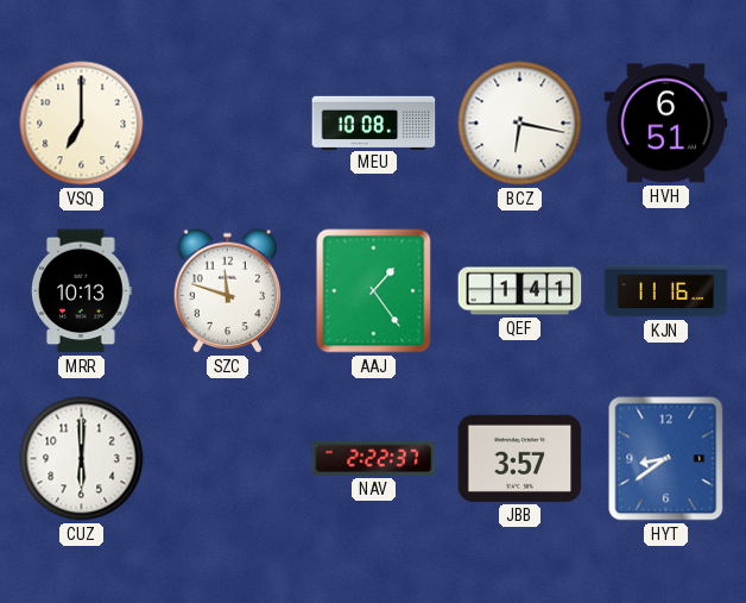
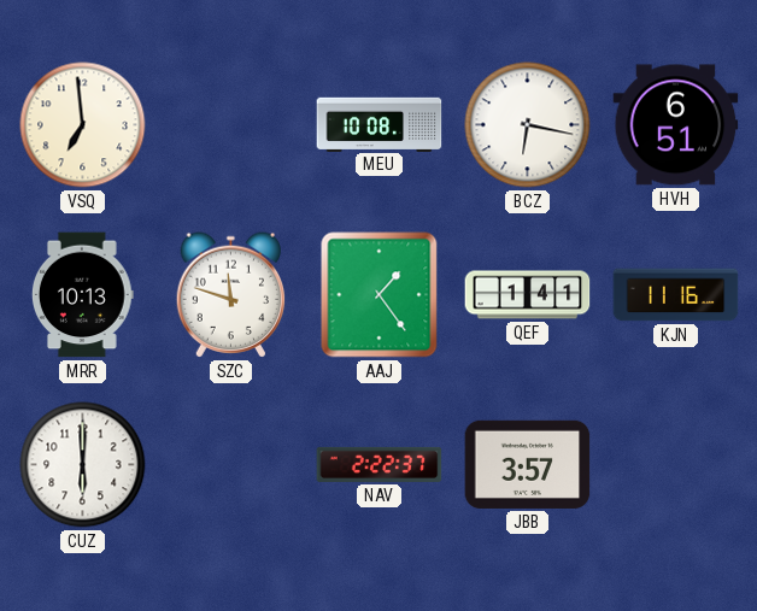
VSQ: 7:00 -> 6:59
HYT: 8:39 -> none
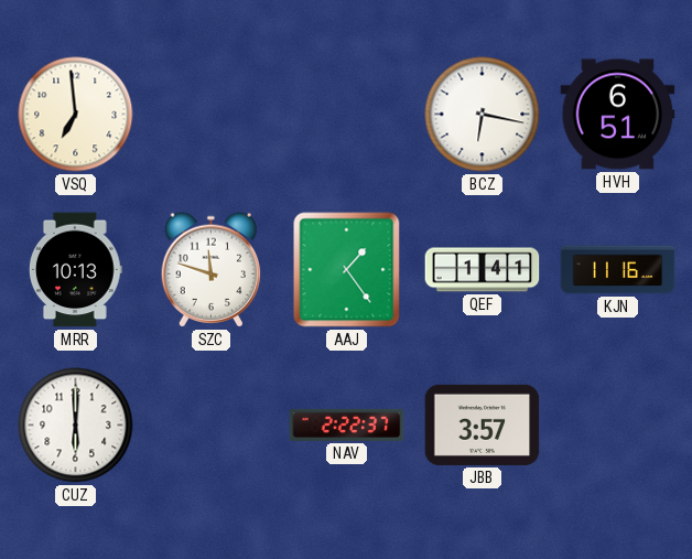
MEU: 10:08 -> none
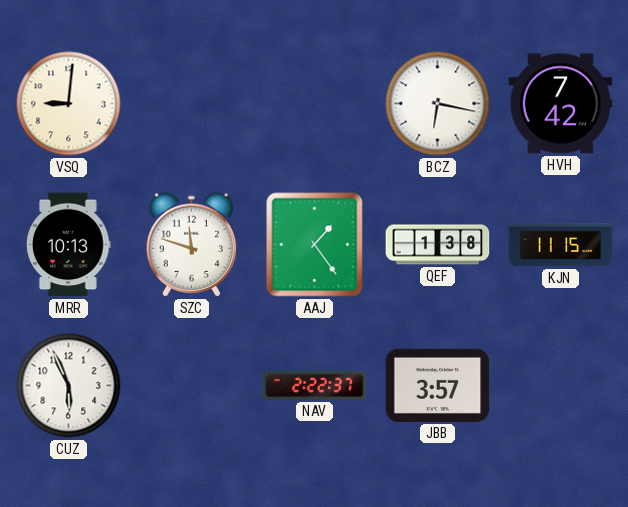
VSQ: 6:59 -> 9:01
HVH: 6:51 -> 7:42
QEF: 1:41 -> 1:38
KJN: 11:16 -> 11:15
CUZ: 6:00 -> 5:56
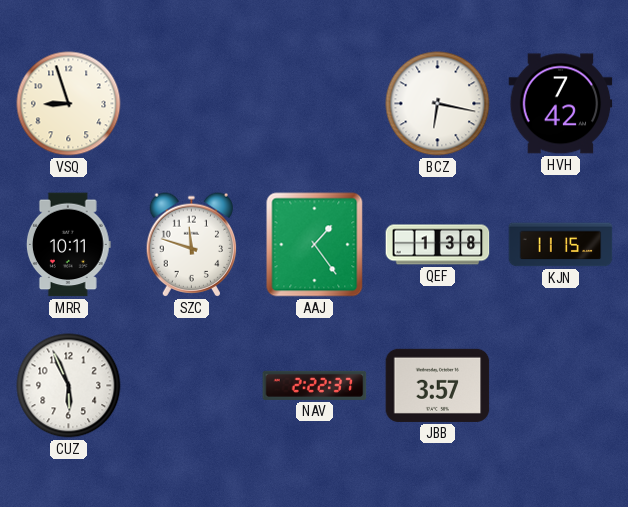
VSQ: 9:01 -> 8:57
MRR: 10:13 -> 10:11
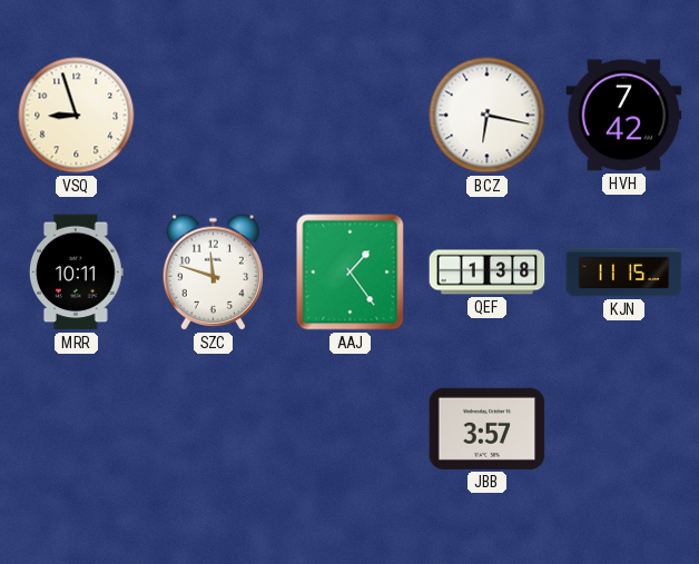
CUZ: 5:56 -> none
NAV: 2:22 -> none
